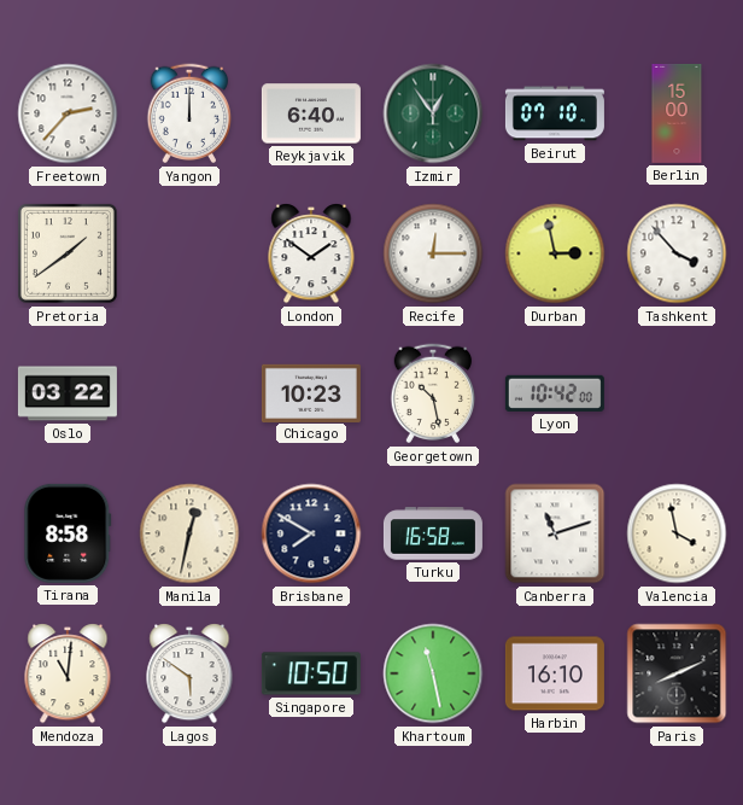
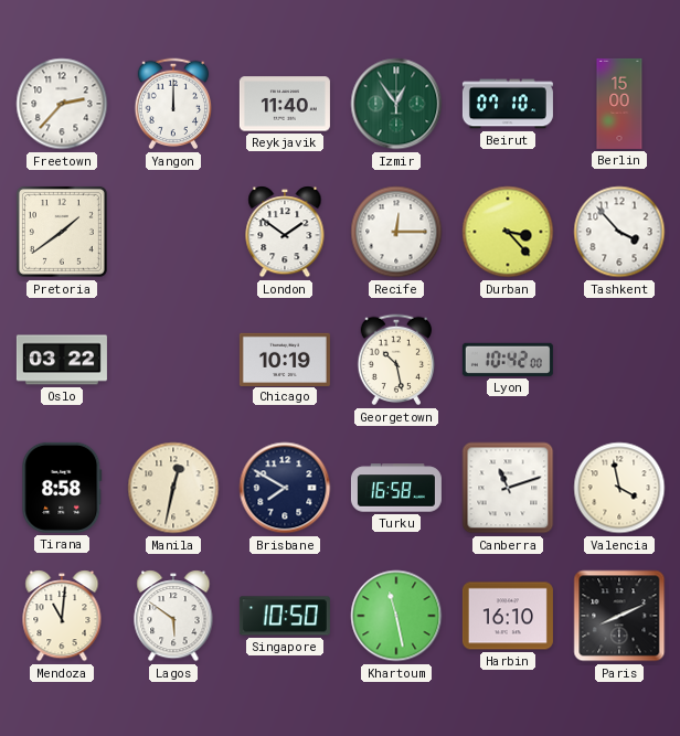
Reykjavik: 6:40 -> 11:40
Durban: 2:58 -> 3:23
Chicago: 10:23 -> 10:19
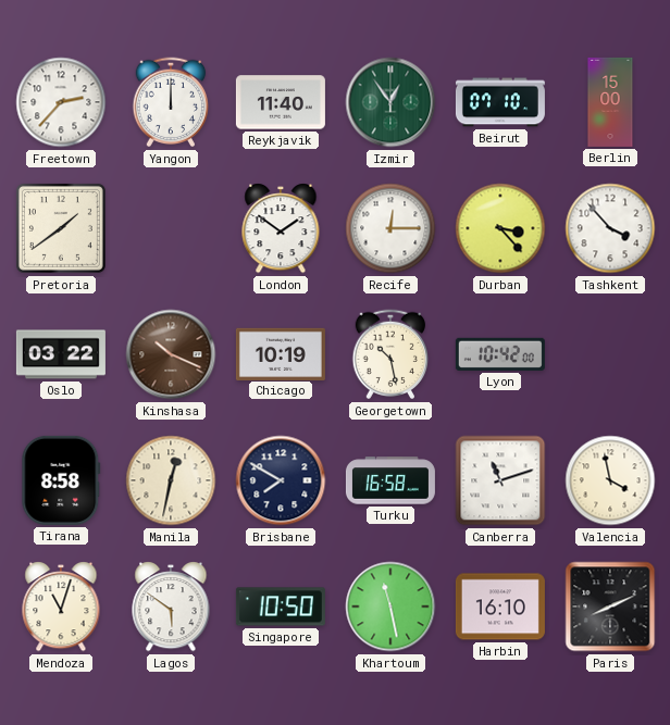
Kinshasa: none -> 10:19
Mendoza: 11:01 -> 11:03
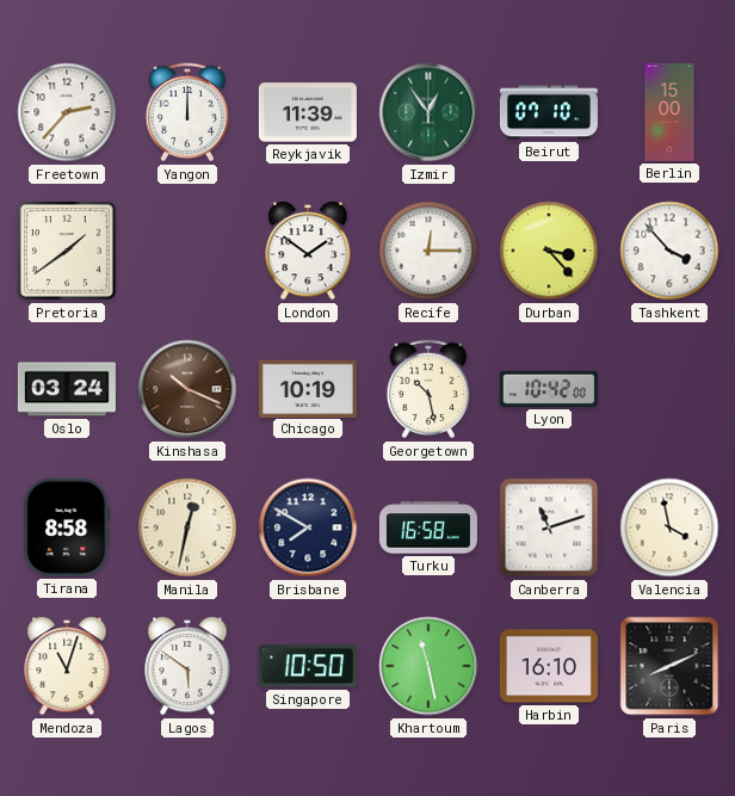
Reykjavik: 11:40 -> 11:39
Oslo: 03:22 -> 03:24
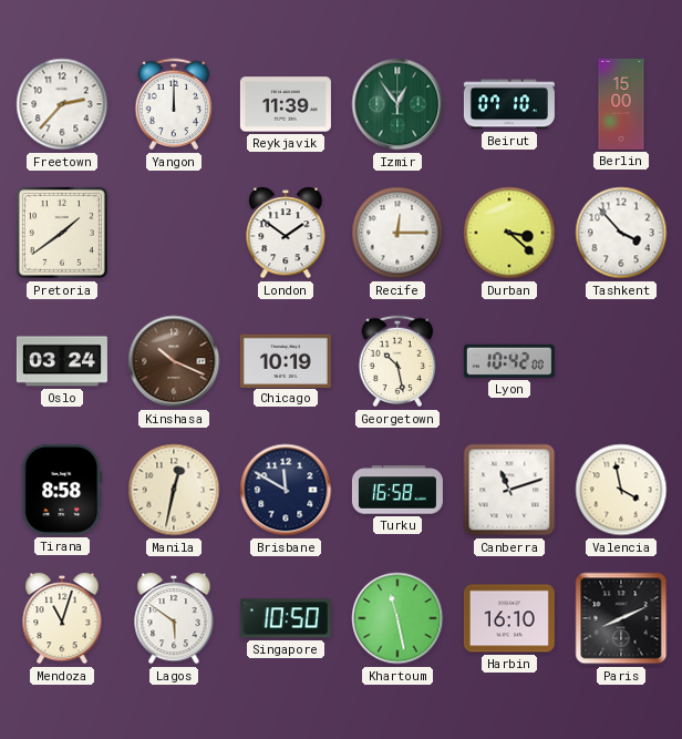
Durban: 3:23 -> 3:22
Brisbane: 7:50 -> 11:50
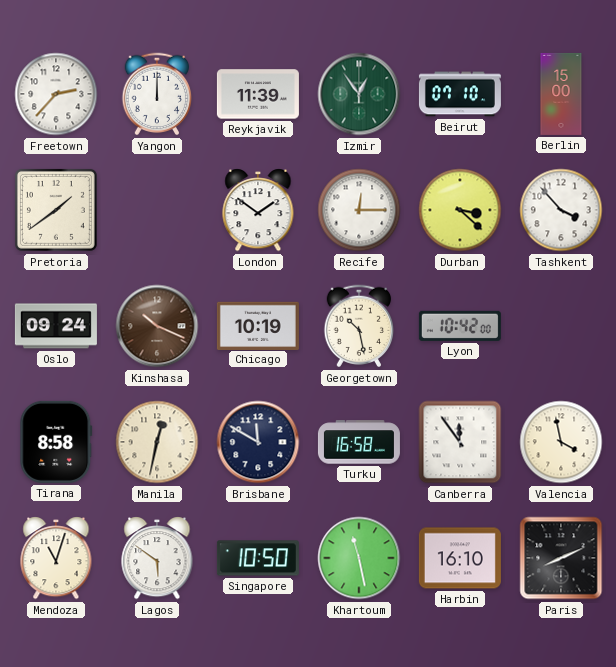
Oslo: 03:24 -> 09:24
Canberra: 11:12 -> 11:54
